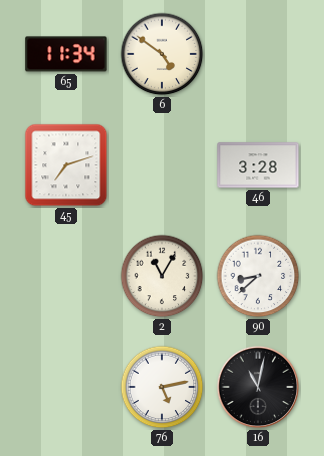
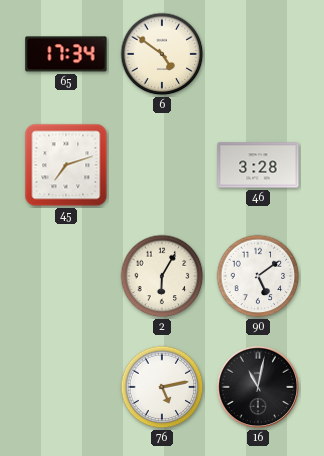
65: 11:34 -> 17:34
2: 11:05 -> 6:05
90: 8:38 -> 5:09
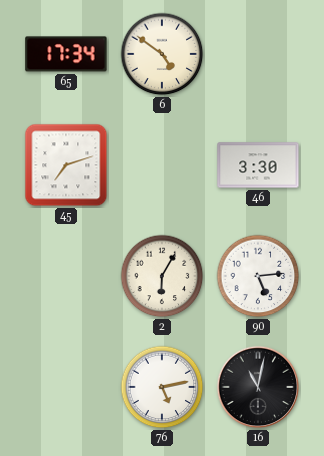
46: 3:28 -> 3:30
90: 5:09 -> 5:14
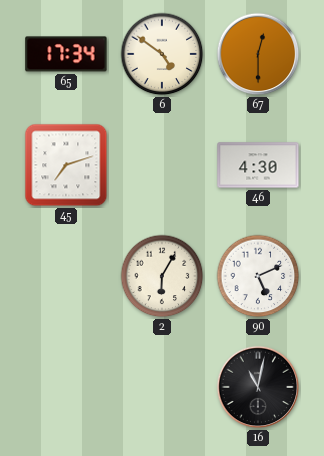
67: none -> 12:30
46: 3:30 -> 4:30
90: 5:14 -> 5:11
76: 5:13 -> none
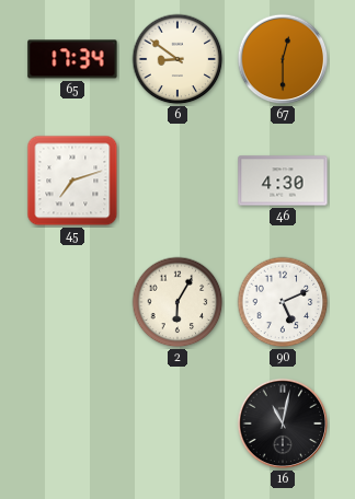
6: 4:51 -> 8:51
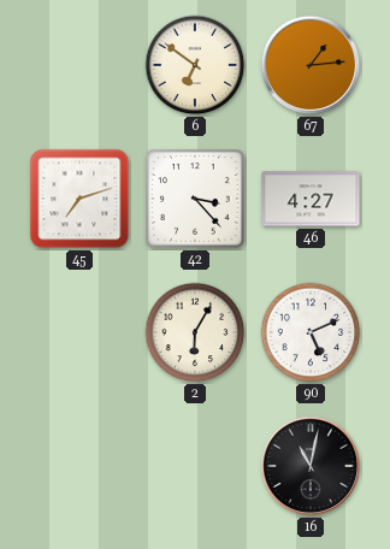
65: 17:34 -> none
6: 8:51 -> 6:51
67: 12:30 -> 1:14
42: none -> 3:23
46: 4:30 -> 4:27
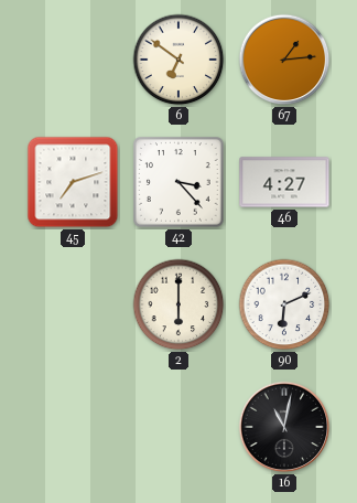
2: 6:05 -> 6:00
90: 5:11 -> 6:11
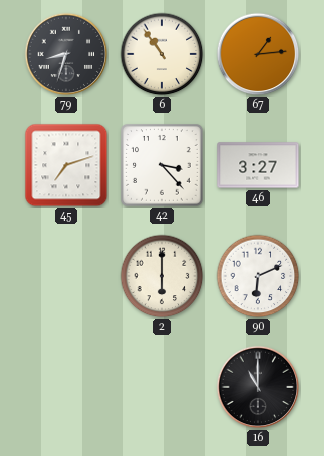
79: none -> 8:33
6: 6:51 -> 10:54
46: 4:27 -> 3:27
16: 11:02 -> 11:00
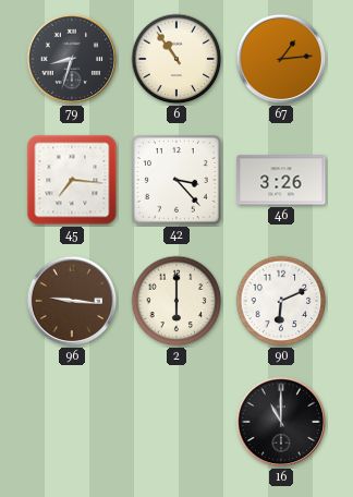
45: 7:12 -> 7:16
46: 3:27 -> 3:26
96: none -> 9:16
